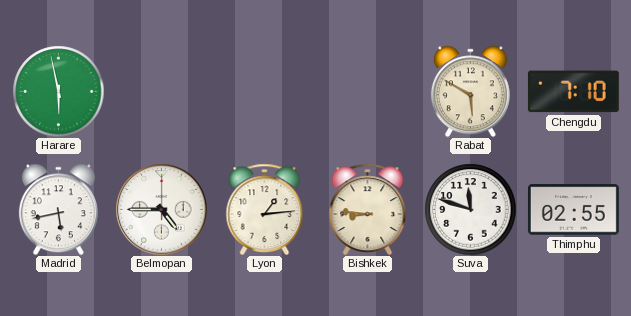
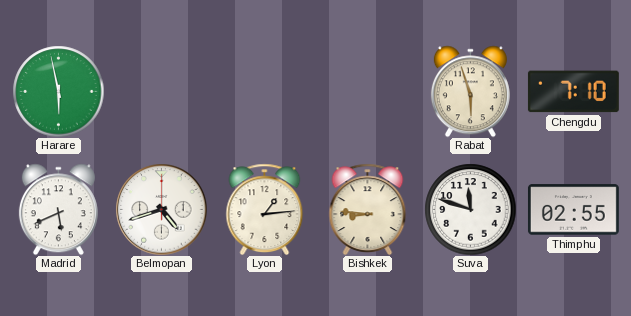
Rabat: 5:50 -> 5:57
Madrid: 5:43 -> 5:41
Belmopan: 4:45 -> 4:42
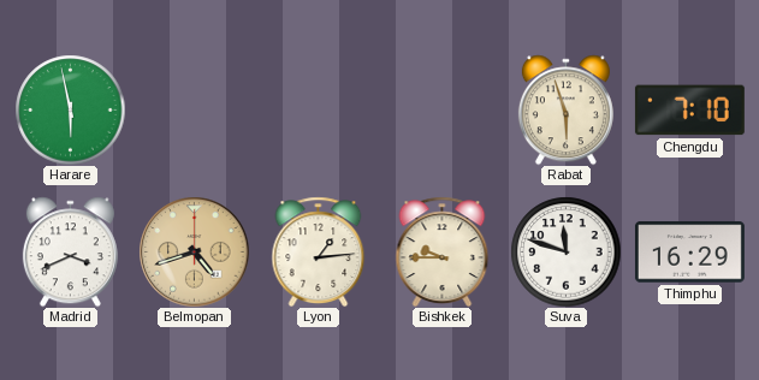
Madrid: 5:41 -> 3:41
Belmopan dial: white -> champagne
Bishkek: 8:46 -> 9:45
Thimphu: 02:55 -> 16:29
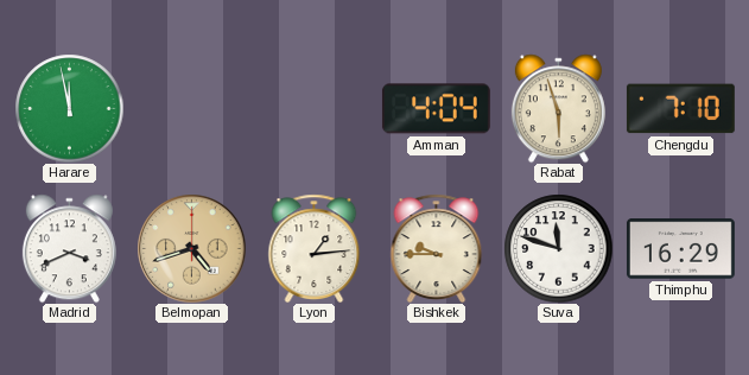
Harare: 5:58 -> 11:58
Amman: none -> 4:04
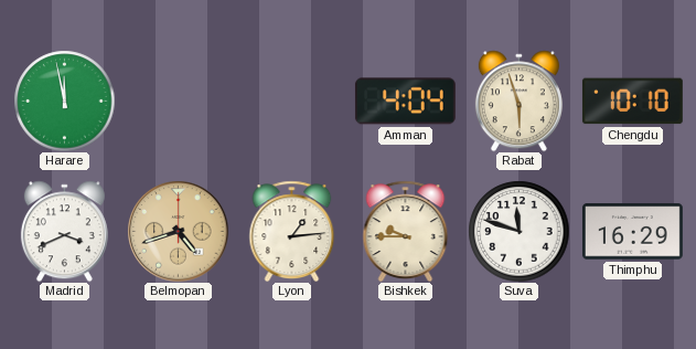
Chengdu: 7:10 -> 10:10
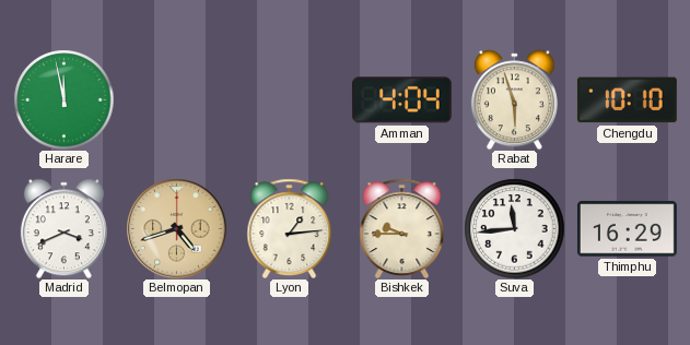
Suva: 11:48 -> 11:44
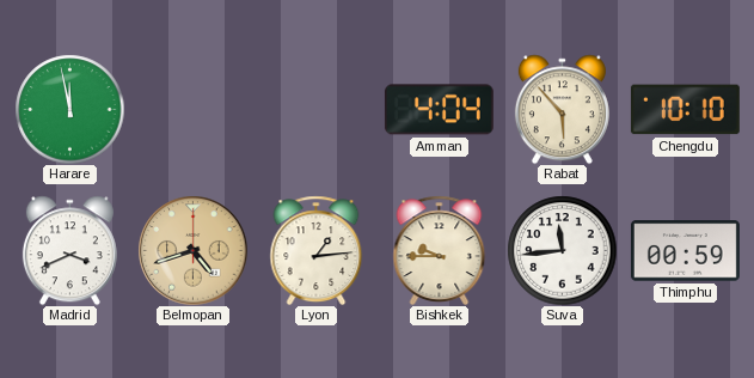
Rabat: 5:57 -> 5:53
Thimphu: 16:29 -> 00:59
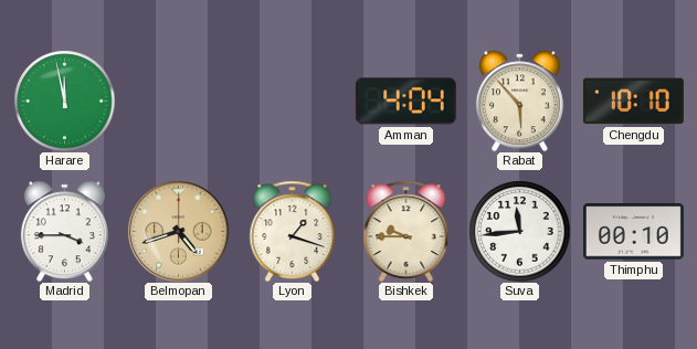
Madrid: 3:41 -> 3:45
Lyon: 1:14 -> 1:18
Thimphu: 00:59 -> 00:10
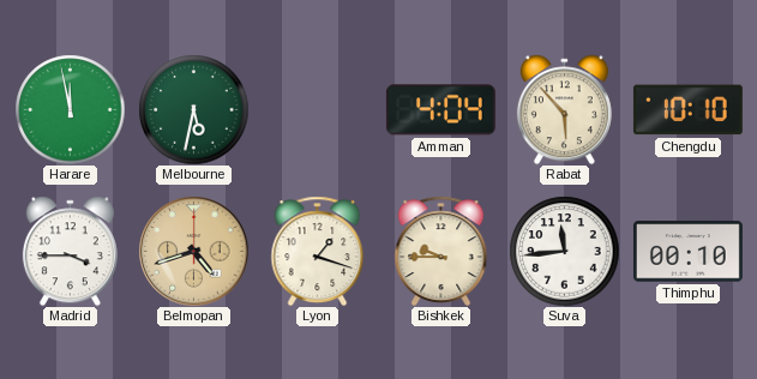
Melbourne: none -> 5:32
